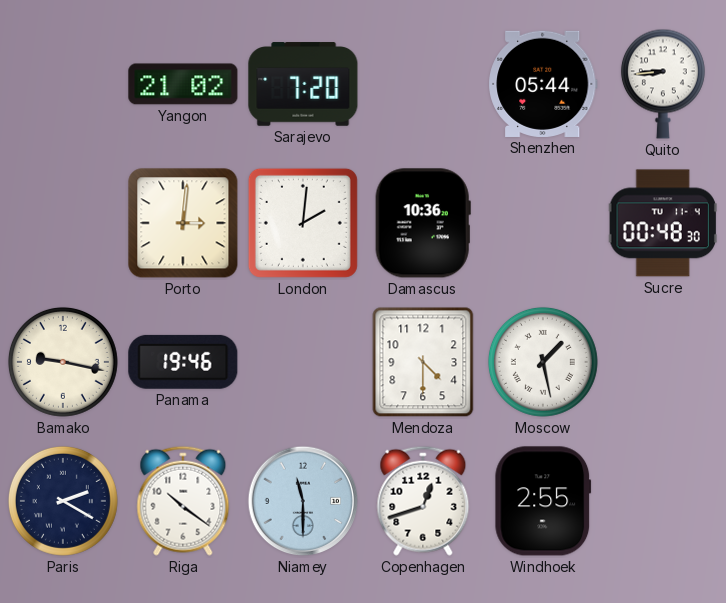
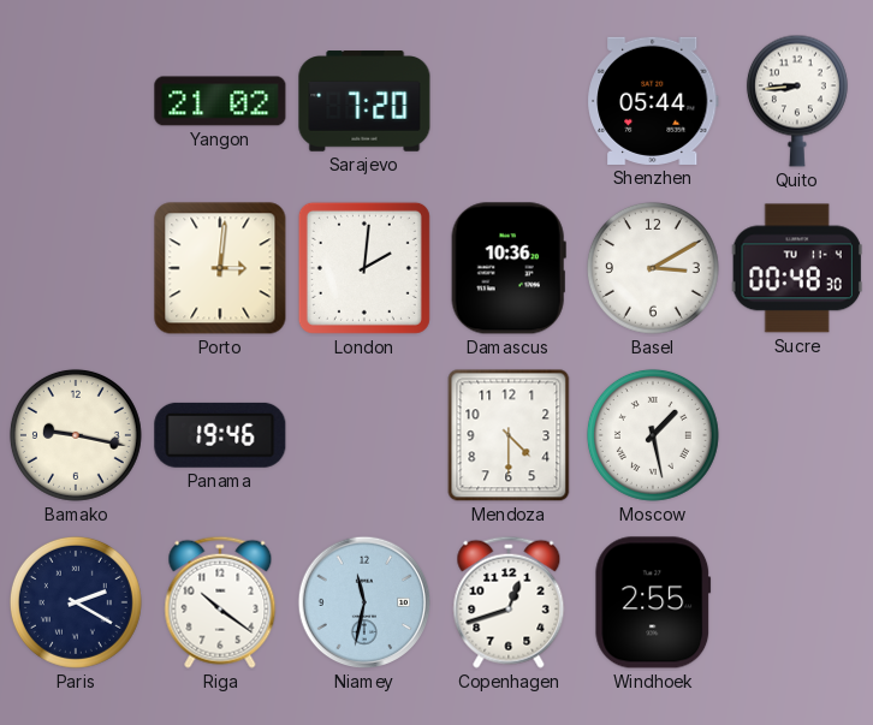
Basel: none -> 3:10
Niamey: 11:30 -> 11:32
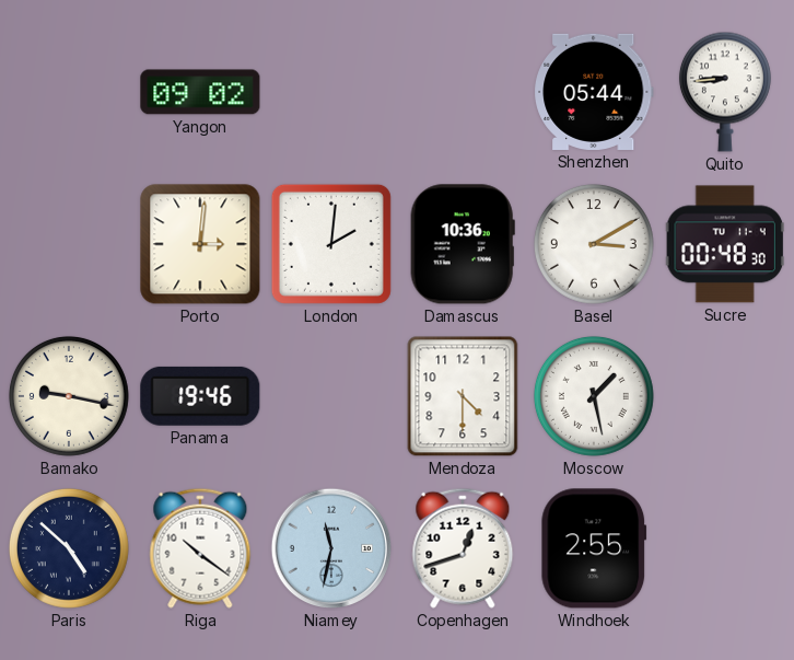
Yangon: 21:02 -> 09:02
Sarajevo: 7:20 -> none
Paris: 2:20 -> 4:52
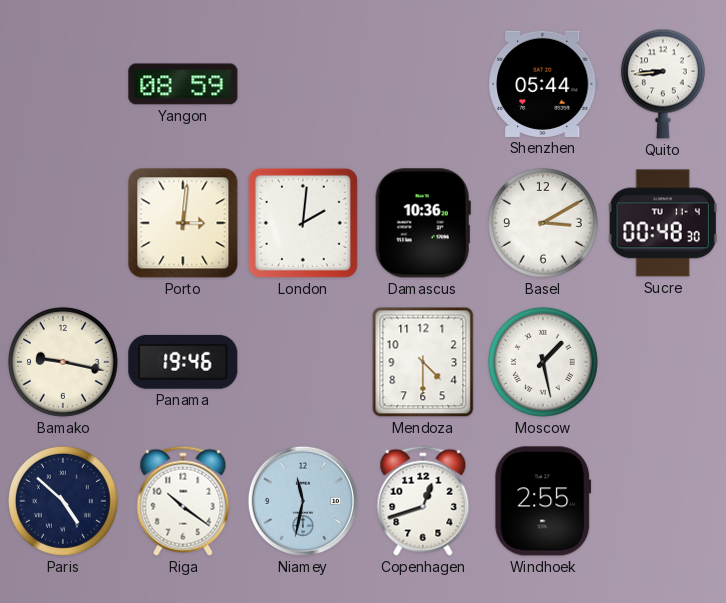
Yangon: 09:02 -> 08:59
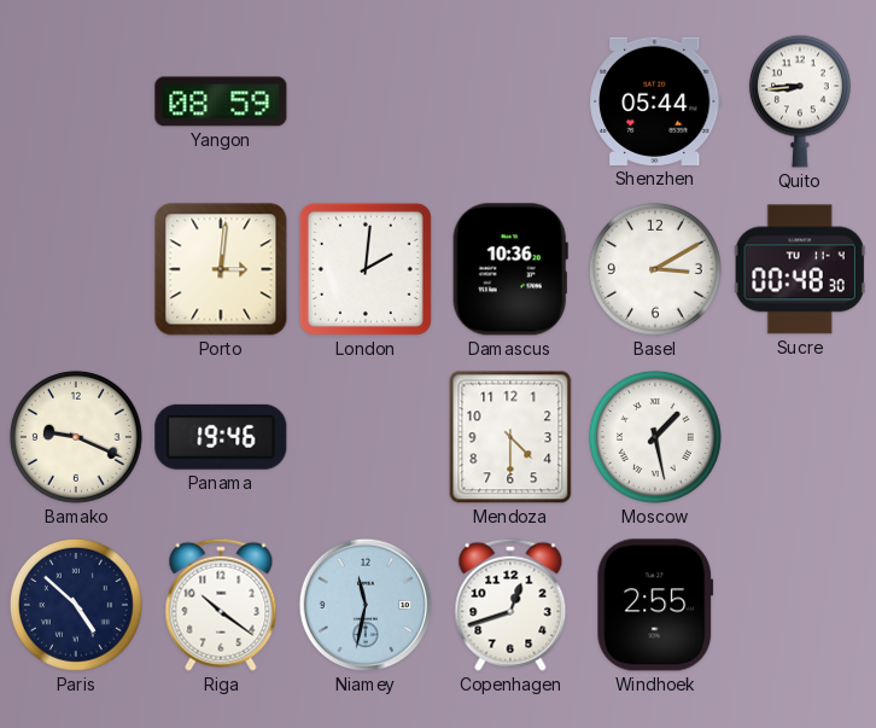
Bamako: 9:17 -> 9:19
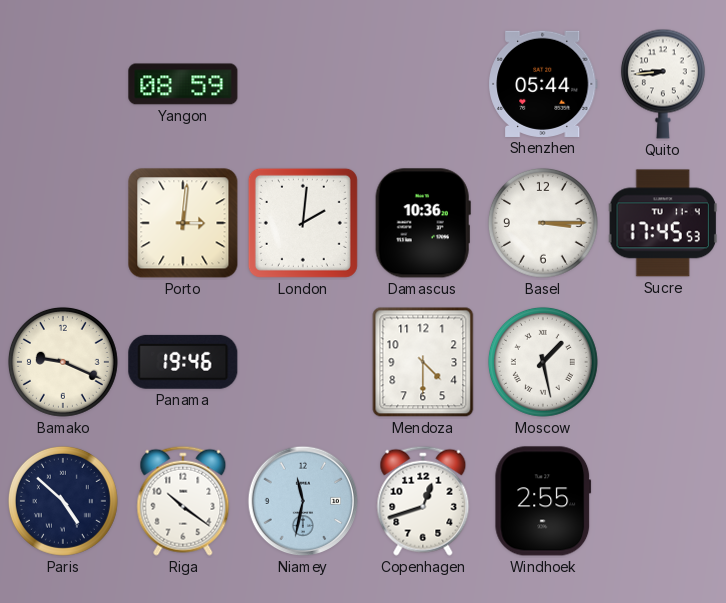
Basel: 3:10 -> 3:15
Sucre: 00:48 -> 17:45
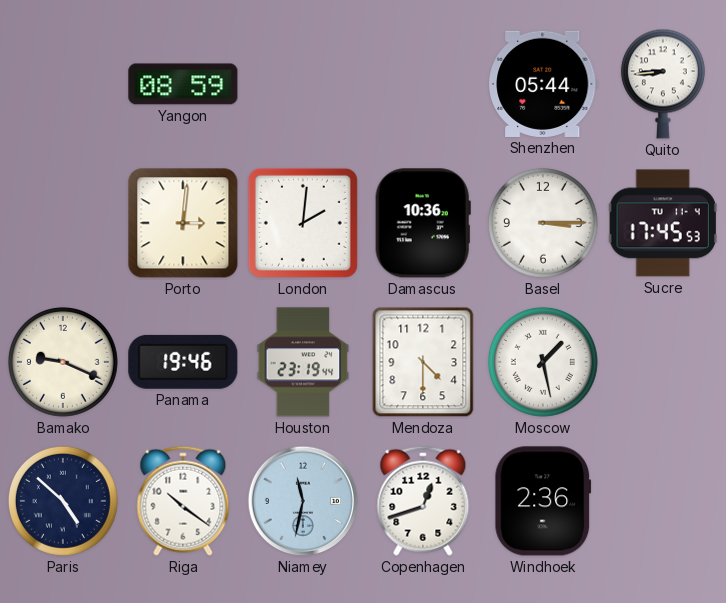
Houston: none -> 23:19
Windhoek: 2:55 -> 2:36
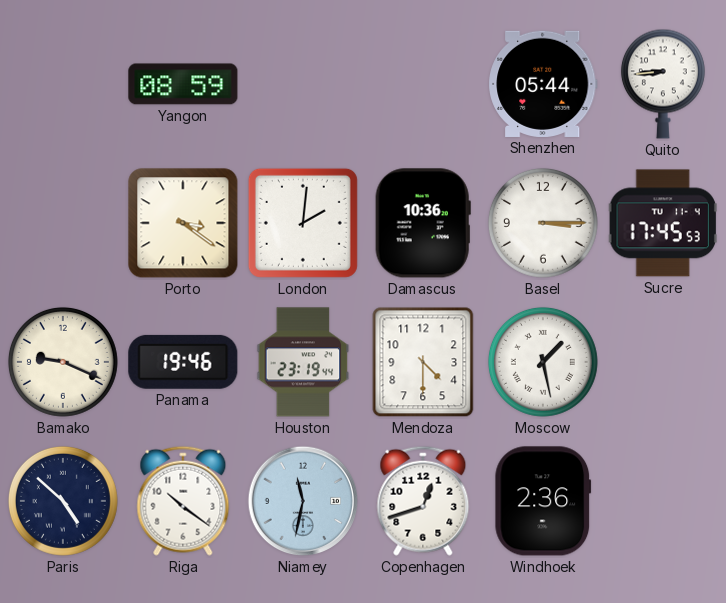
Porto: 3:01 -> 3:21
